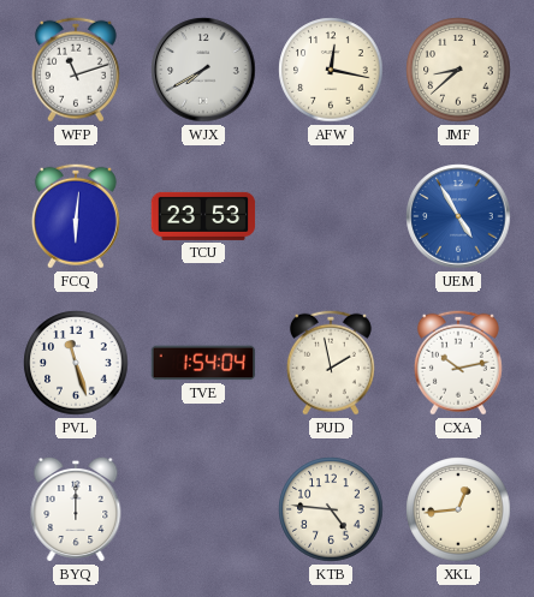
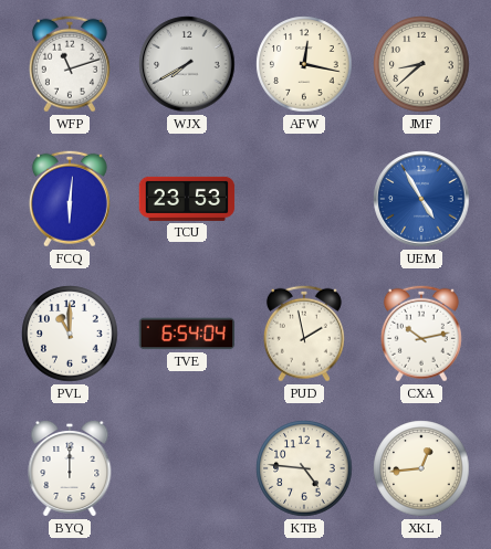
PVL: 11:27 -> 11:00
TVE: 1:54 -> 6:54
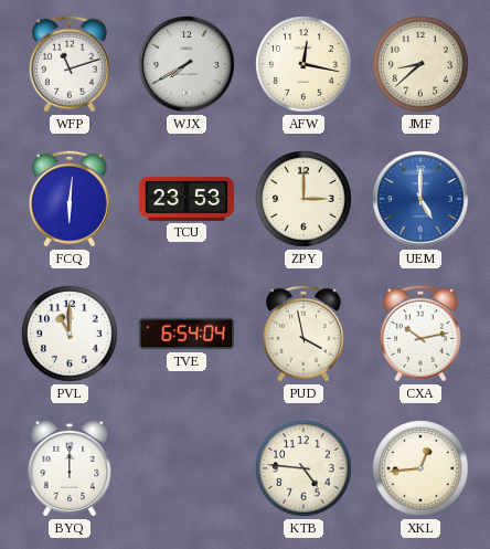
ZPY: none -> 3:00
UEM: 4:55 -> 5:00
PUD: 1:58 -> 3:58
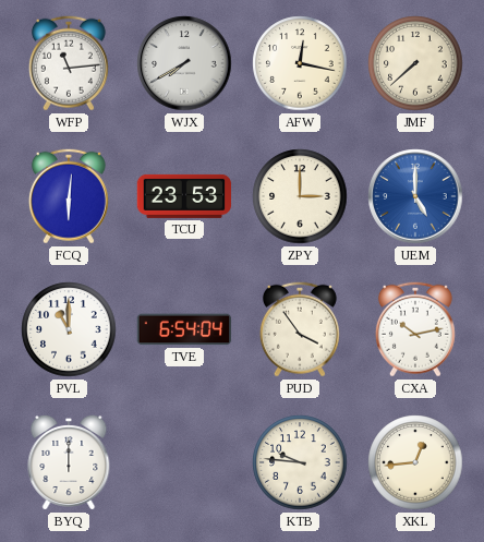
WFP: 11:12 -> 11:14
JMF: 8:38 -> 7:38
PUD: 3:58 -> 3:54
KTB: 4:46 -> 9:46
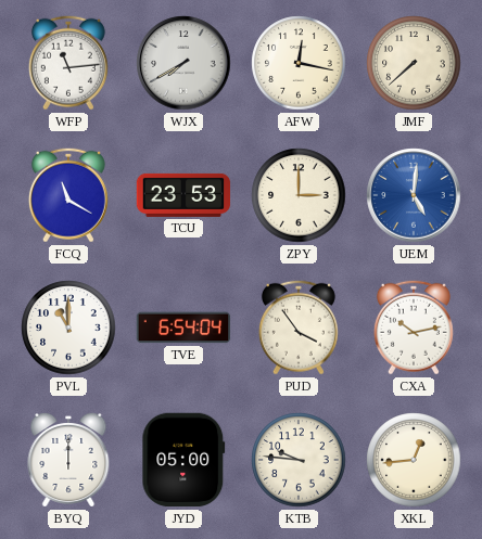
FCQ: 6:01 -> 11:20
UEM: 5:00 -> 5:01
JYD: none -> 05:00
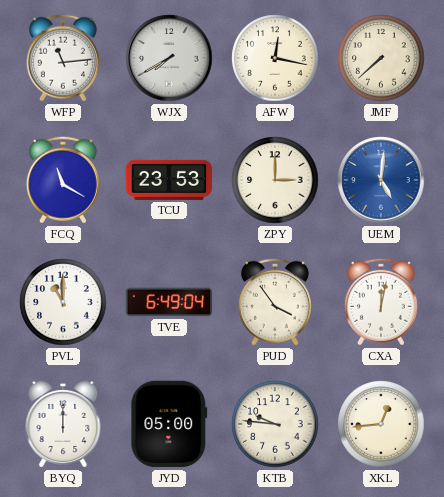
TVE: 6:54 -> 6:49
CXA: 10:13 -> 12:02
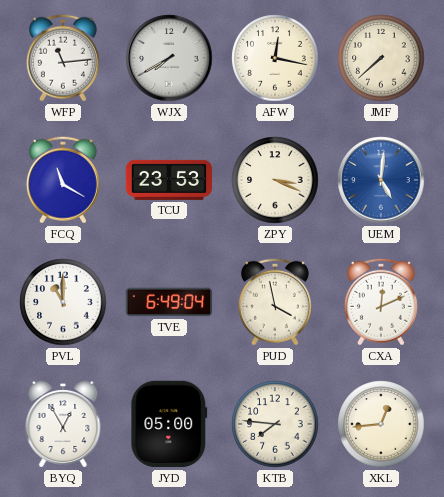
ZPY: 3:00 -> 3:19
PUD: 3:54 -> 3:58
CXA: 12:02 -> 12:11
BYQ: 12:00 -> 12:55
KTB: 9:46 -> 7:46
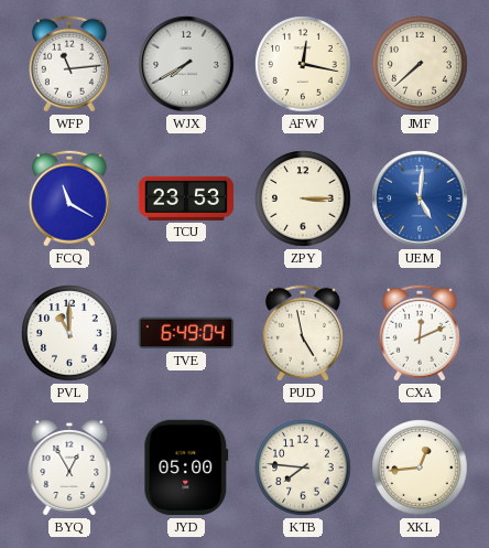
ZPY: 3:19 -> 3:15
PUD: 3:58 -> 4:58
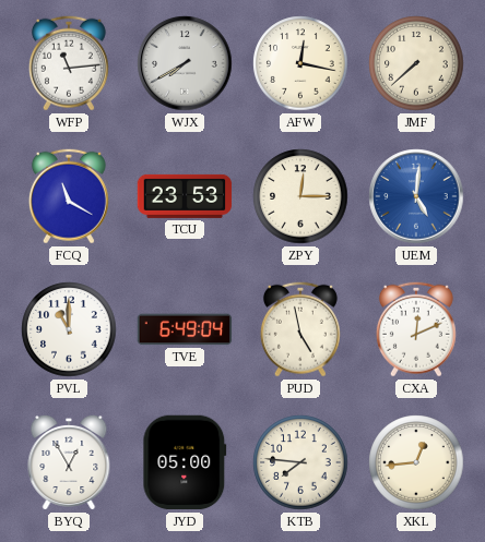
ZPY: 3:15 -> 12:15
